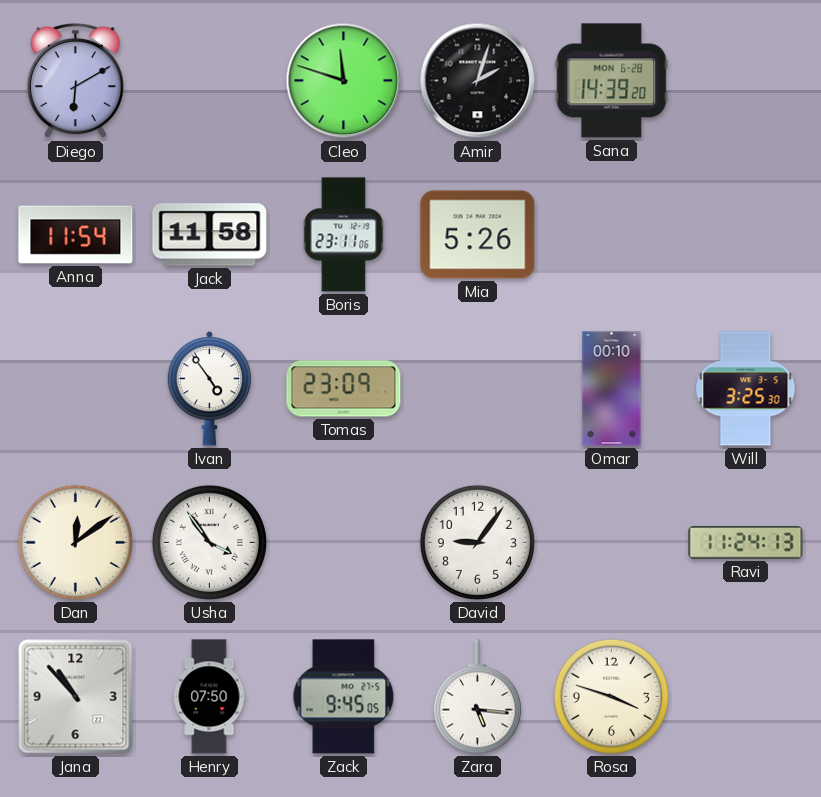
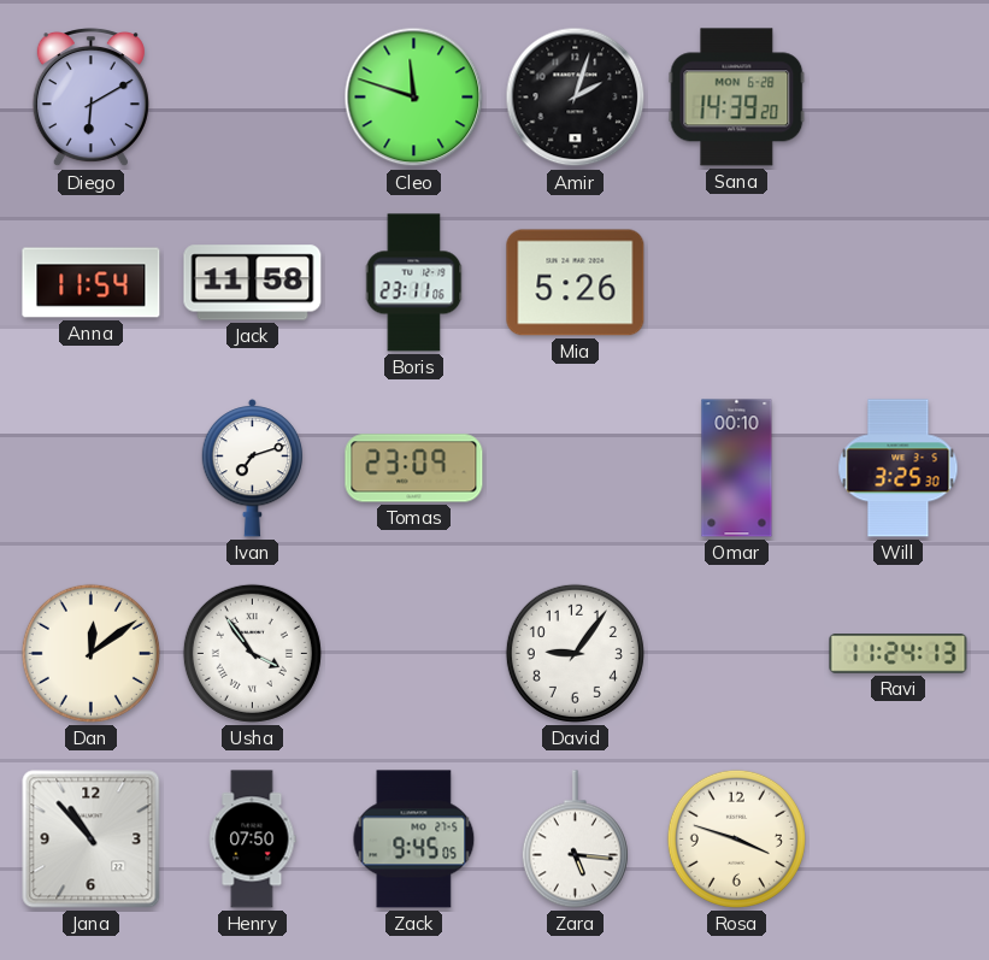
Ivan: 4:54 -> 7:12
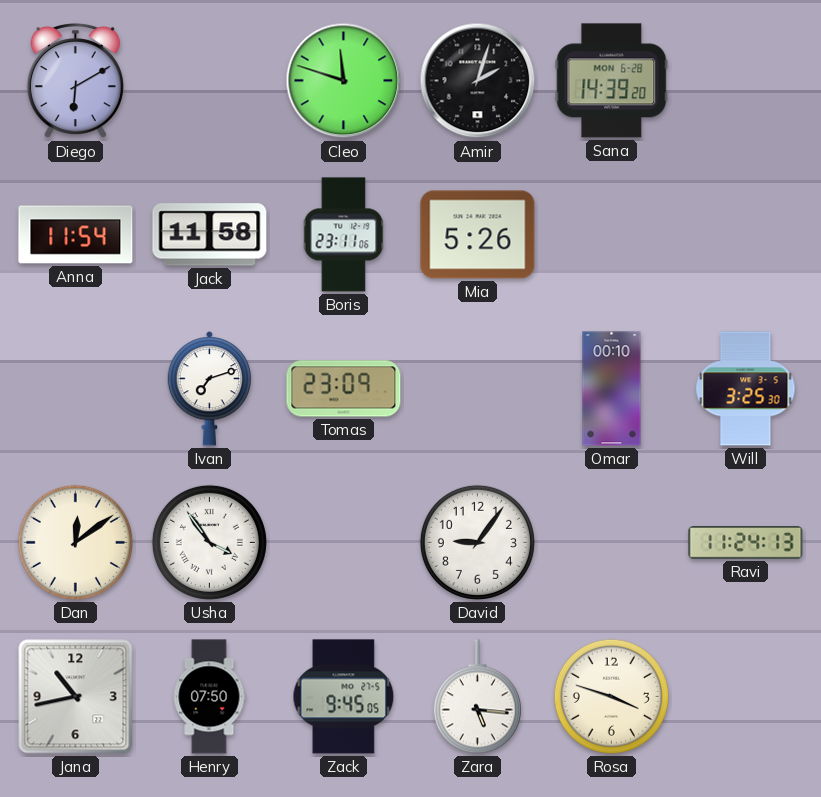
Jana: 10:53 -> 10:43
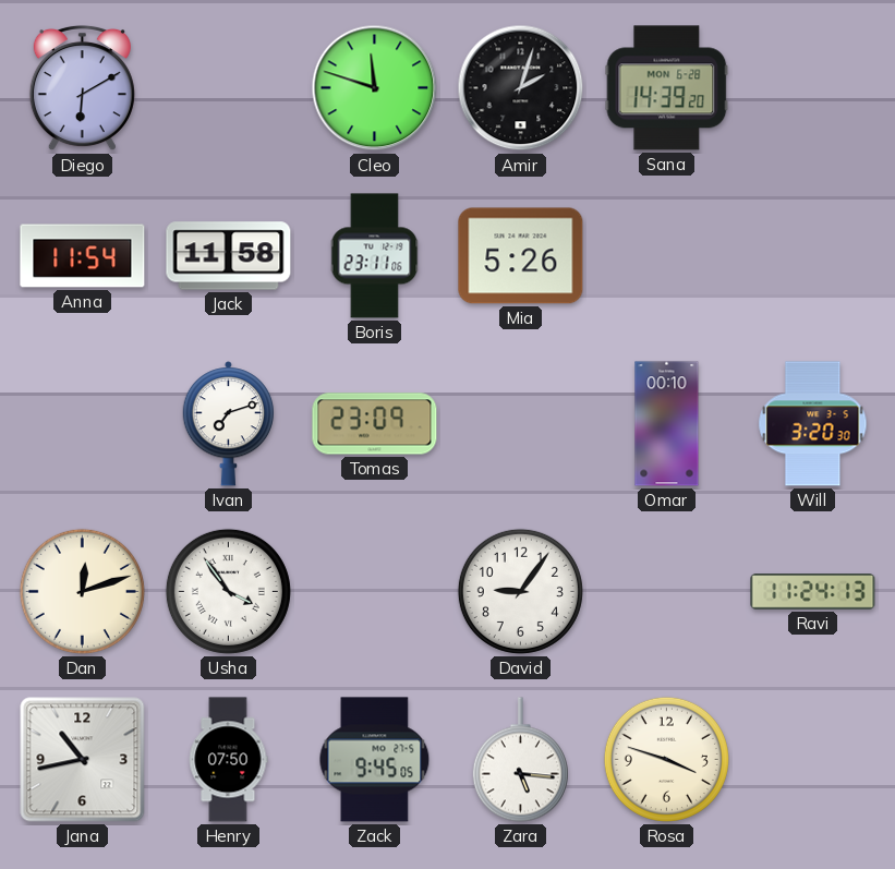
Will: 3:25 -> 3:20
Dan: 12:09 -> 12:12
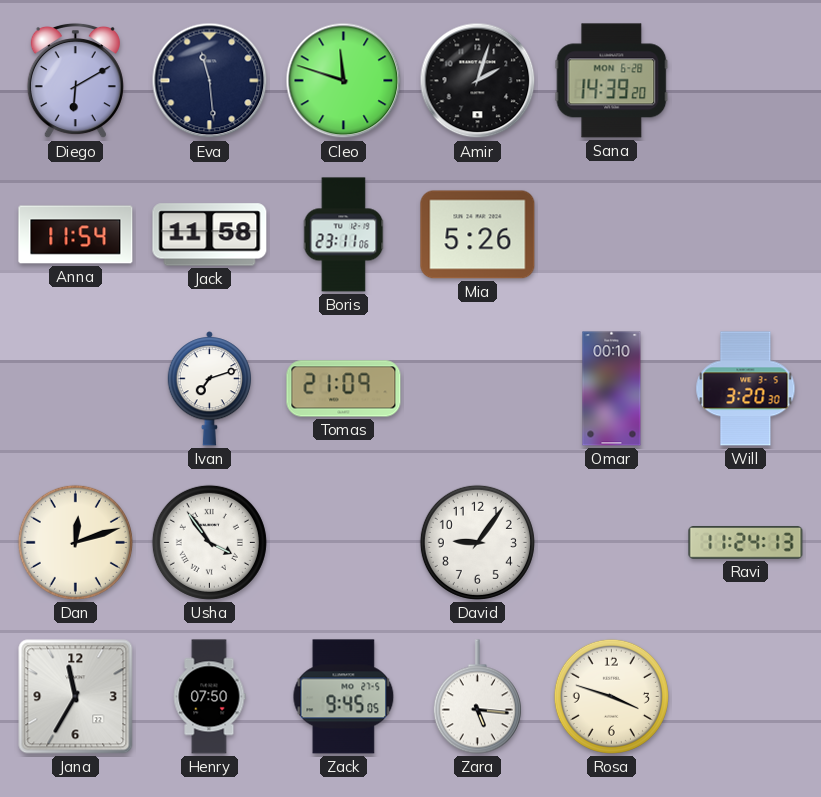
Eva: none -> 11:29
Tomas: 23:09 -> 21:09
Jana: 10:43 -> 11:35
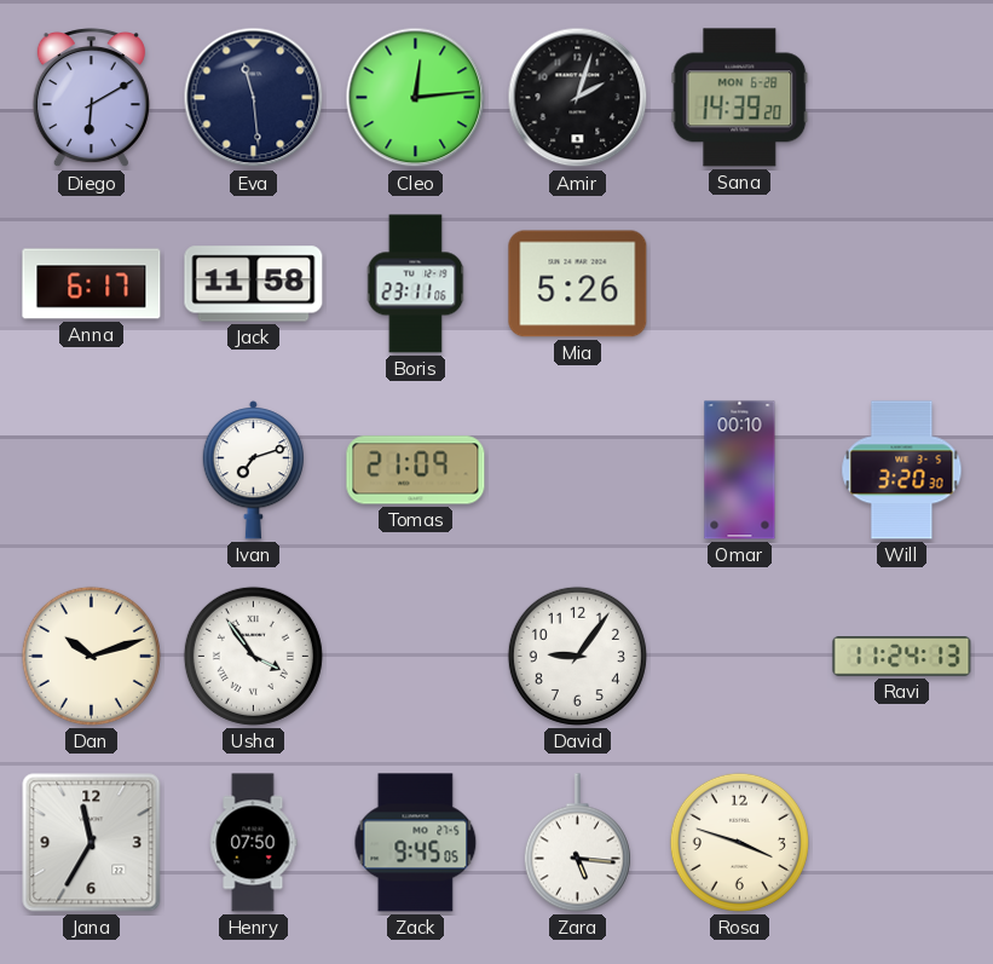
Cleo: 11:48 -> 12:14
Anna: 11:54 -> 6:17
Dan: 12:12 -> 10:12
